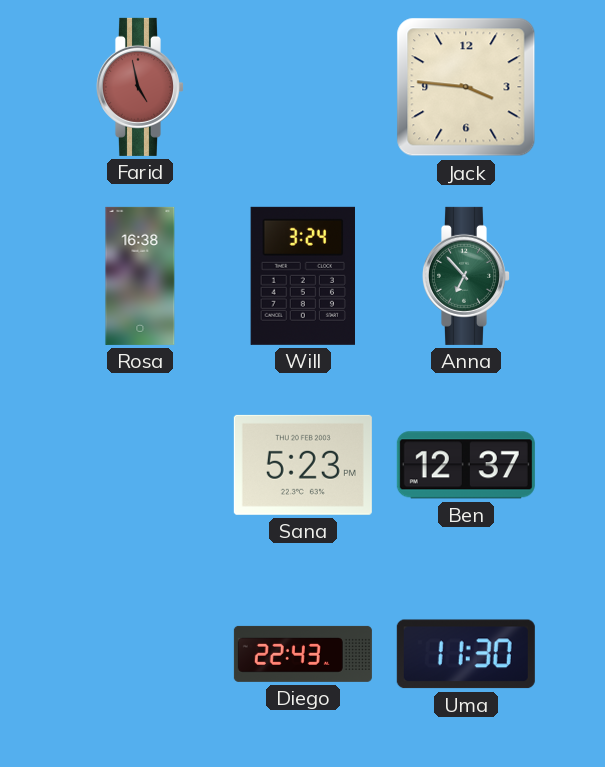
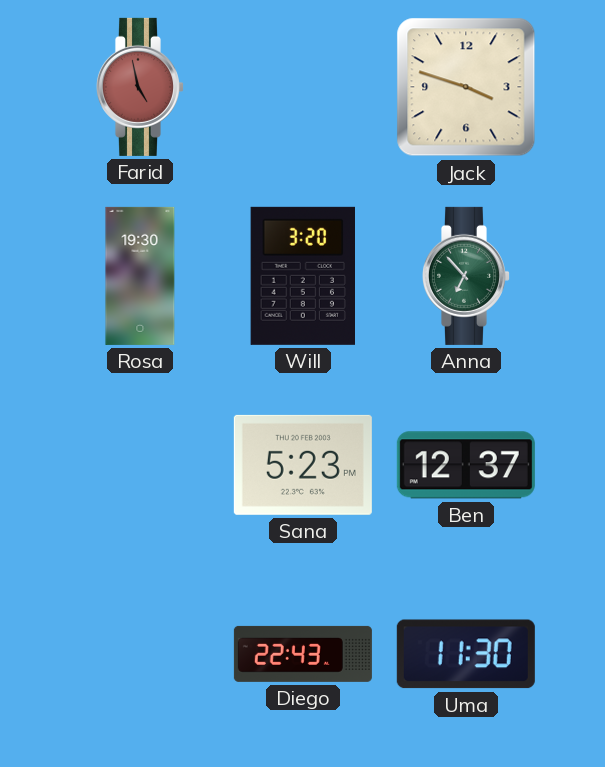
Jack: 3:46 -> 3:48
Rosa: 16:38 -> 19:30
Will: 3:24 -> 3:20
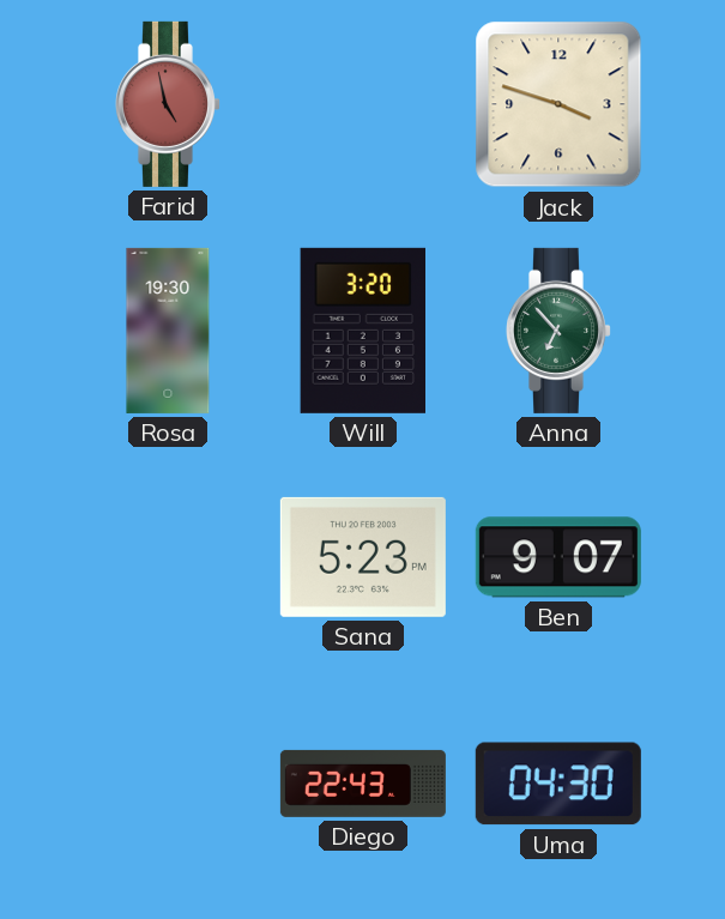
Ben: 12:37 -> 9:07
Uma: 11:30 -> 04:30
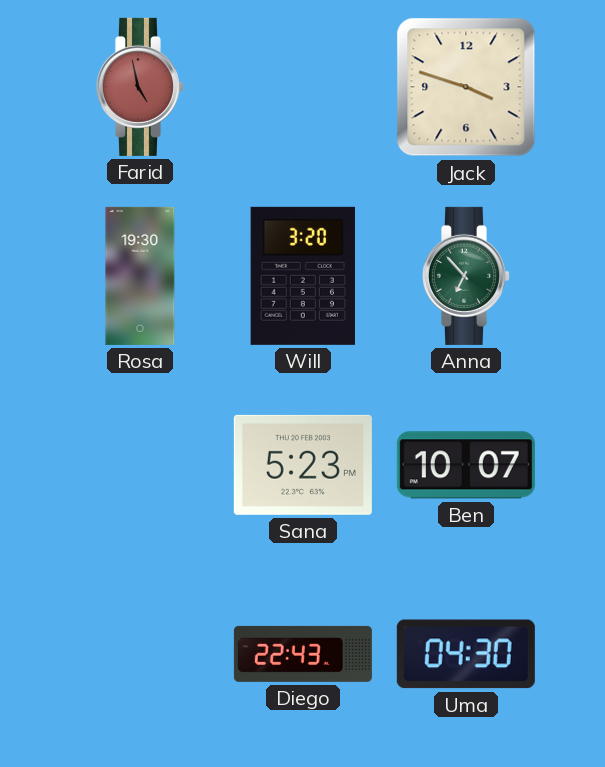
Ben: 9:07 -> 10:07
